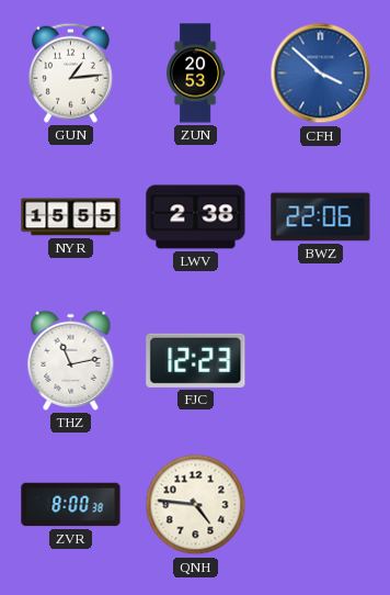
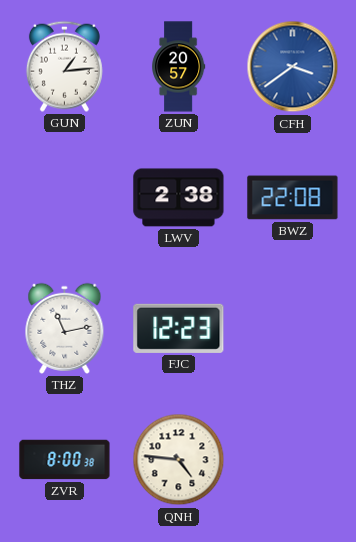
ZUN: 20:53 -> 20:57
CFH: 3:52 -> 3:39
NYR: 15:55 -> none
BWZ: 22:06 -> 22:08
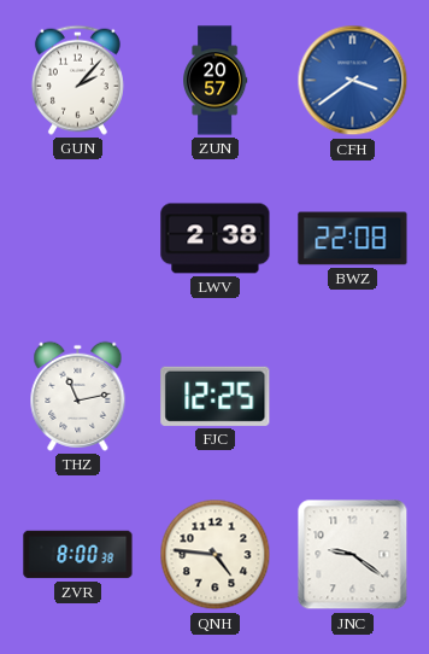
GUN: 1:14 -> 2:07
FJC: 12:23 -> 12:25
JNC: none -> 9:21
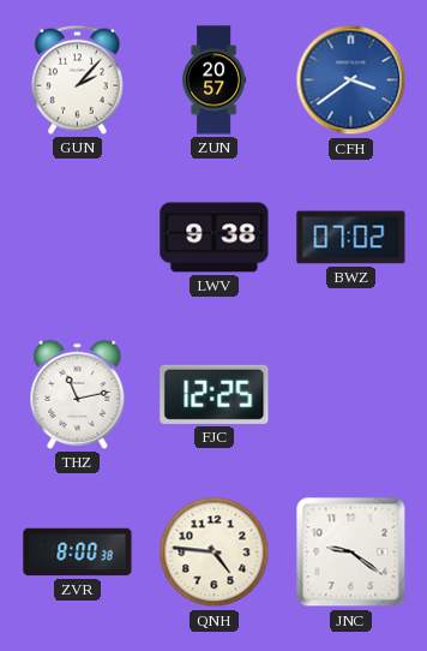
LWV: 2:38 -> 9:38
BWZ: 22:08 -> 07:02
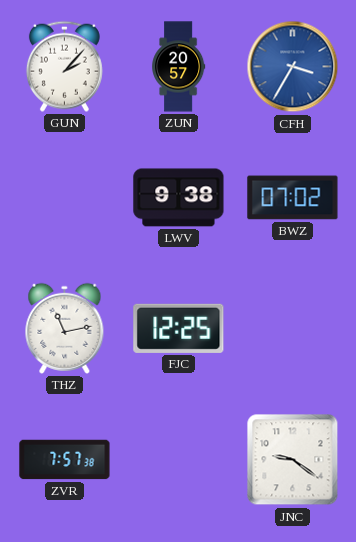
CFH: 3:39 -> 3:35
ZVR: 8:00 -> 7:57
QNH: 4:46 -> none
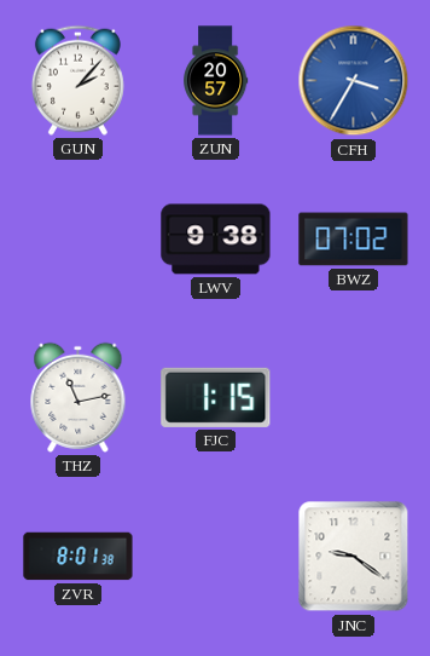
FJC: 12:25 -> 1:15
ZVR: 7:57 -> 8:01
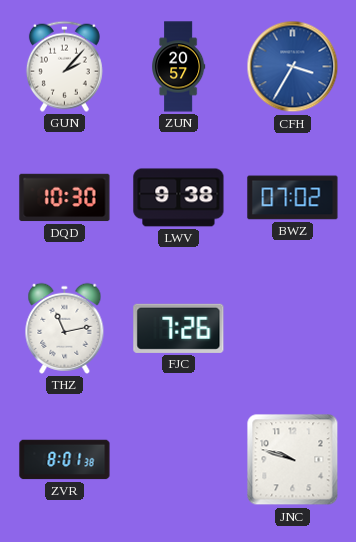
DQD: none -> 10:30
FJC: 1:15 -> 7:26
JNC: 9:21 -> 9:48
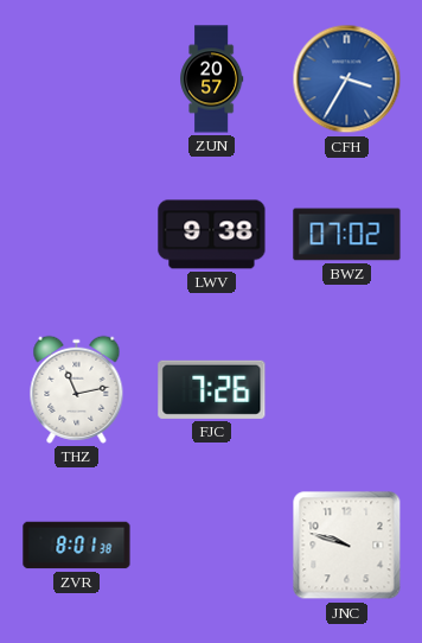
GUN: 2:07 -> none
DQD: 10:30 -> none
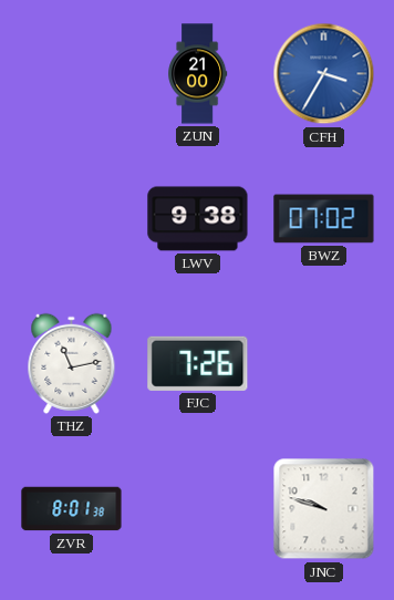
ZUN: 20:57 -> 21:00
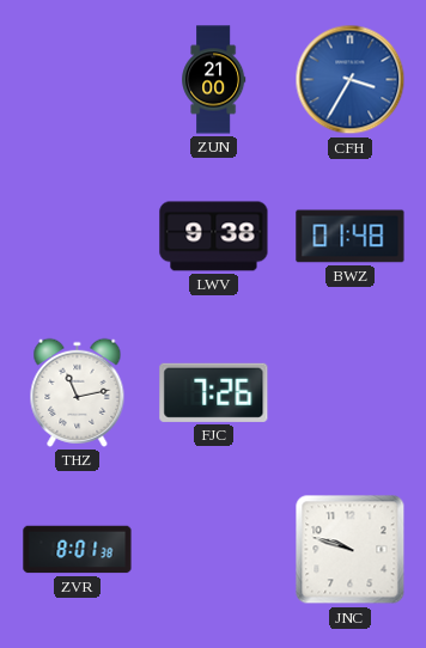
BWZ: 07:02 -> 01:48
